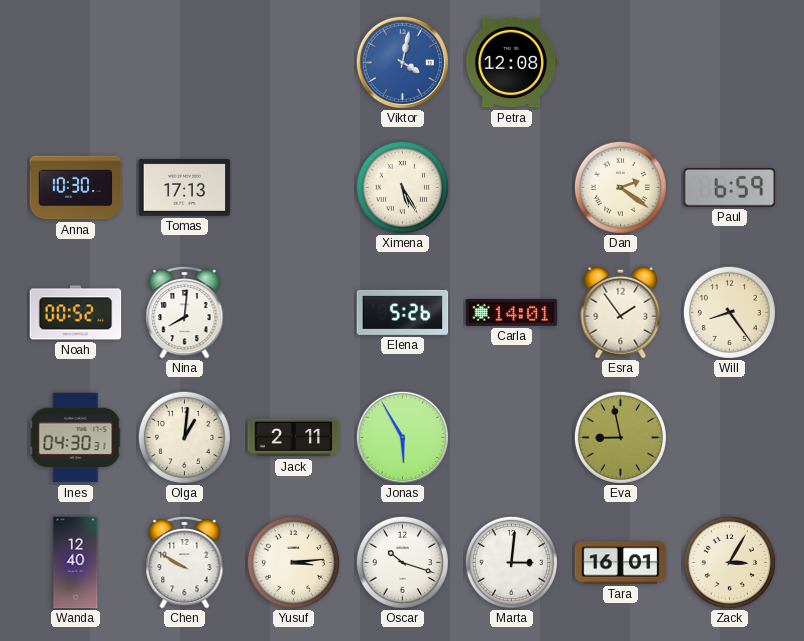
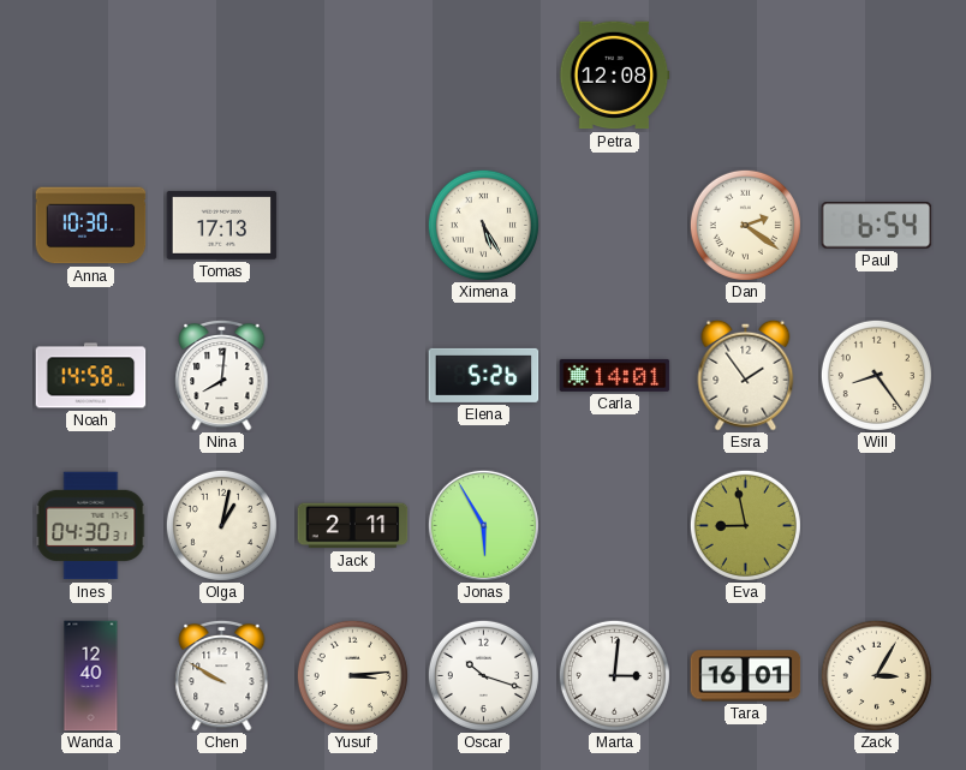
Viktor: 4:02 -> none
Paul: 6:59 -> 6:54
Noah: 00:52 -> 14:58
Olga: 1:01 -> 1:02
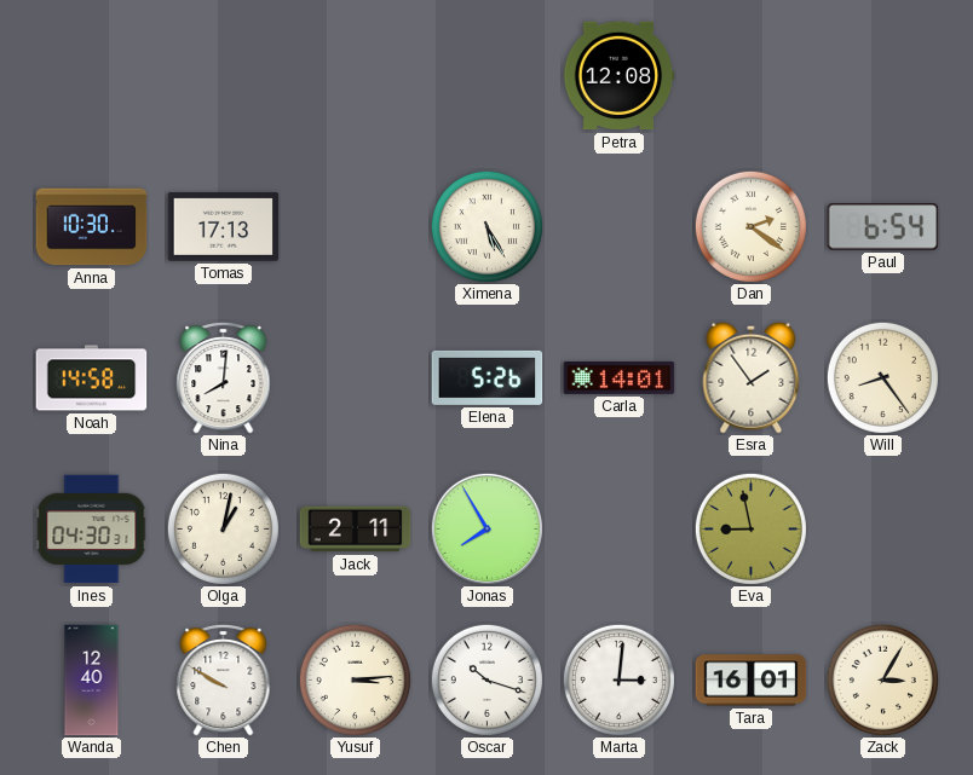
Jonas: 5:55 -> 7:55
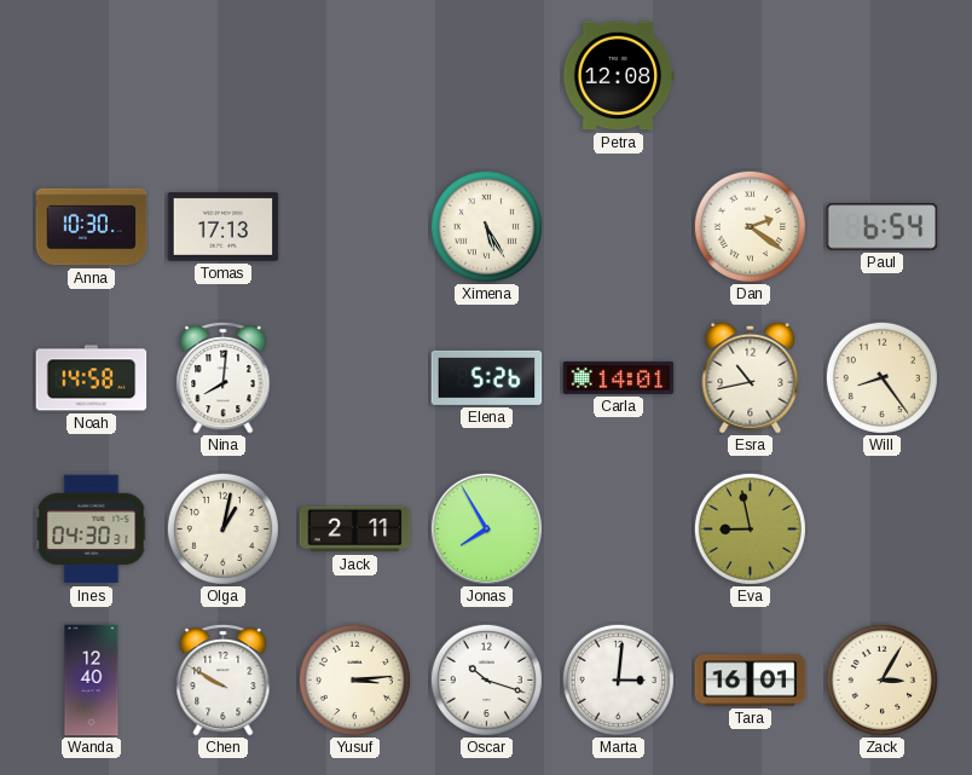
Esra: 1:54 -> 10:43
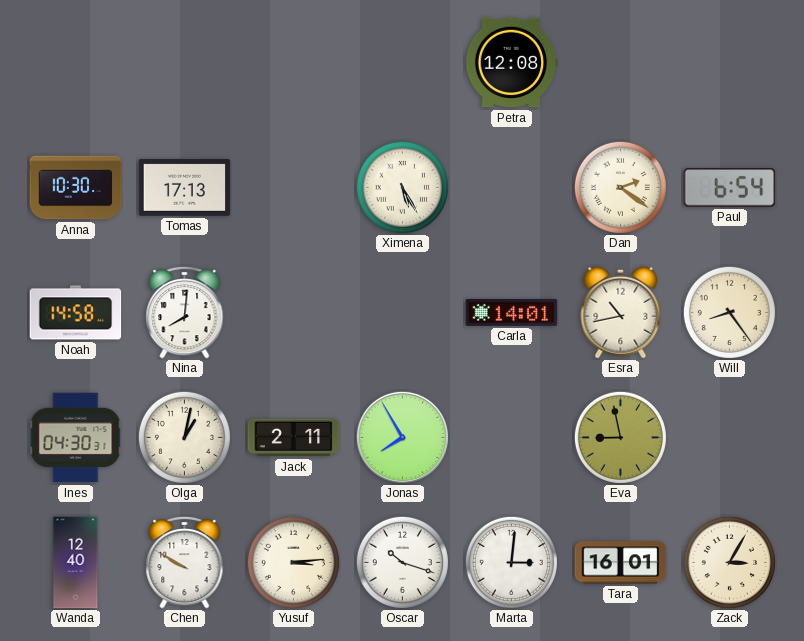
Elena: 5:26 -> none
